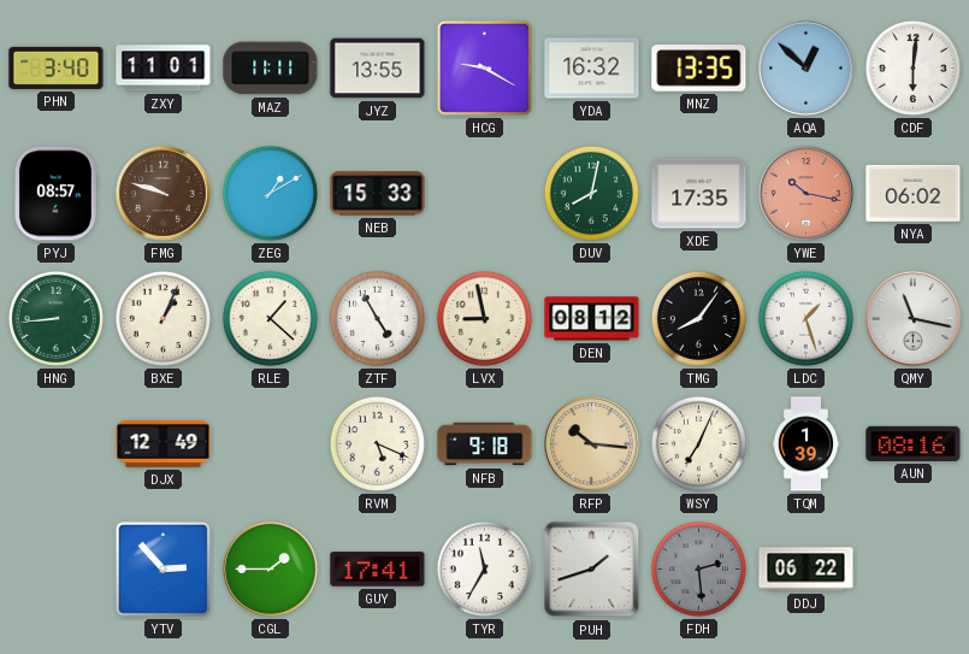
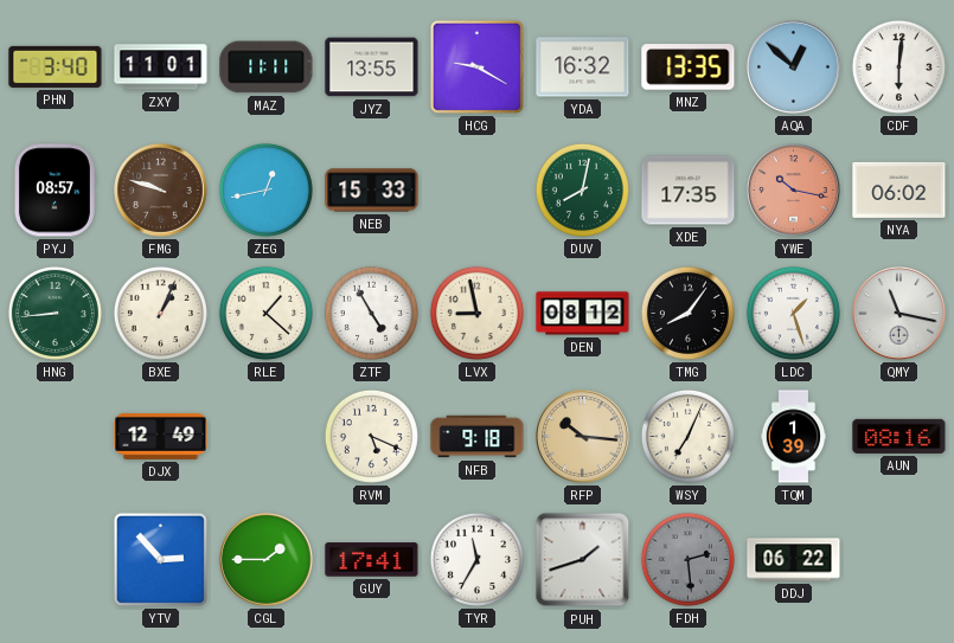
ZEG: 1:10 -> 12:43
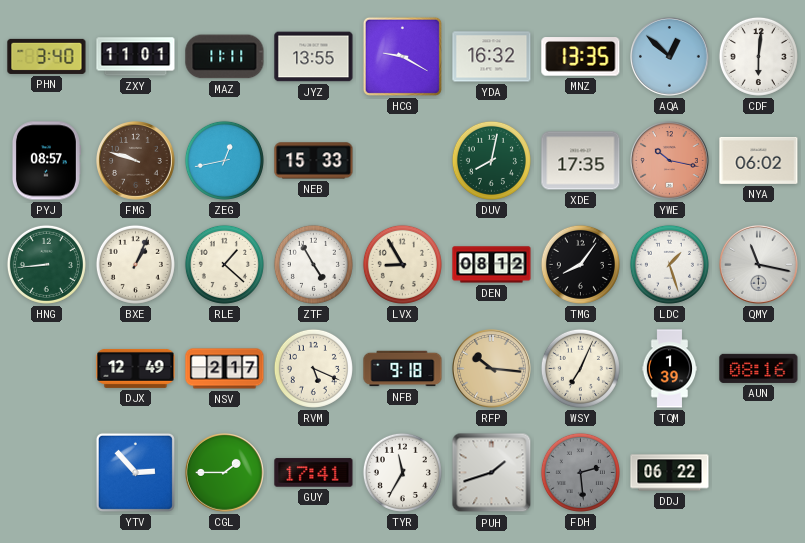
LVX: 8:58 -> 8:55
NSV: none -> 2:17
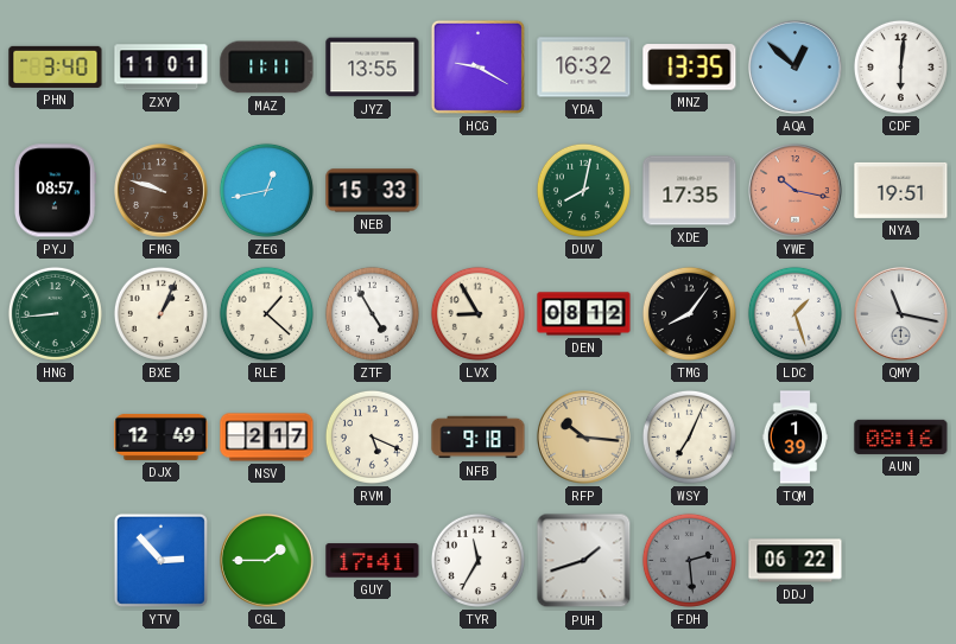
NYA: 06:02 -> 19:51
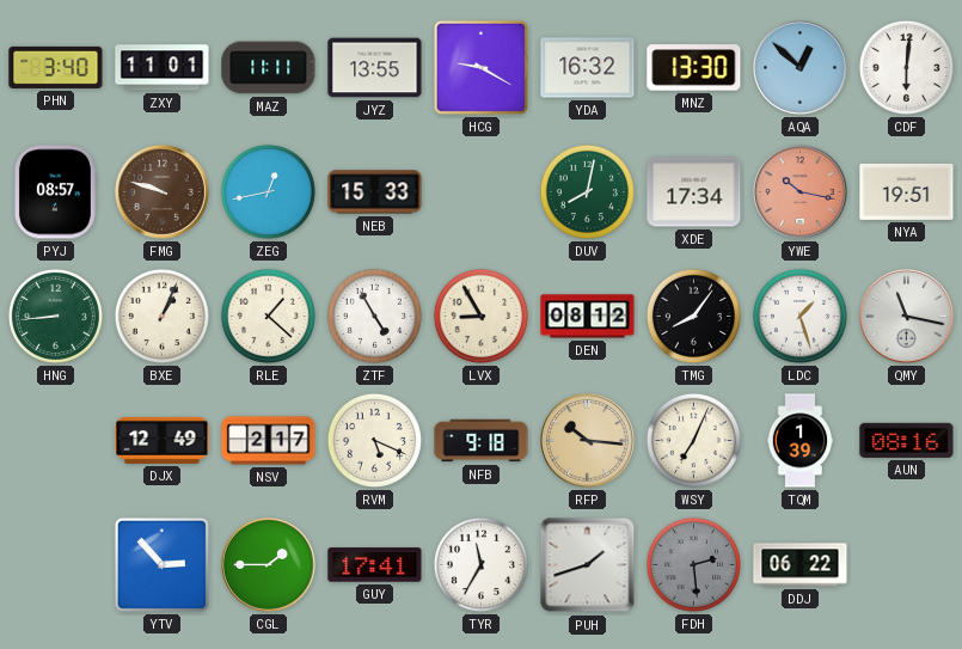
MNZ: 13:35 -> 13:30
XDE: 17:35 -> 17:34
